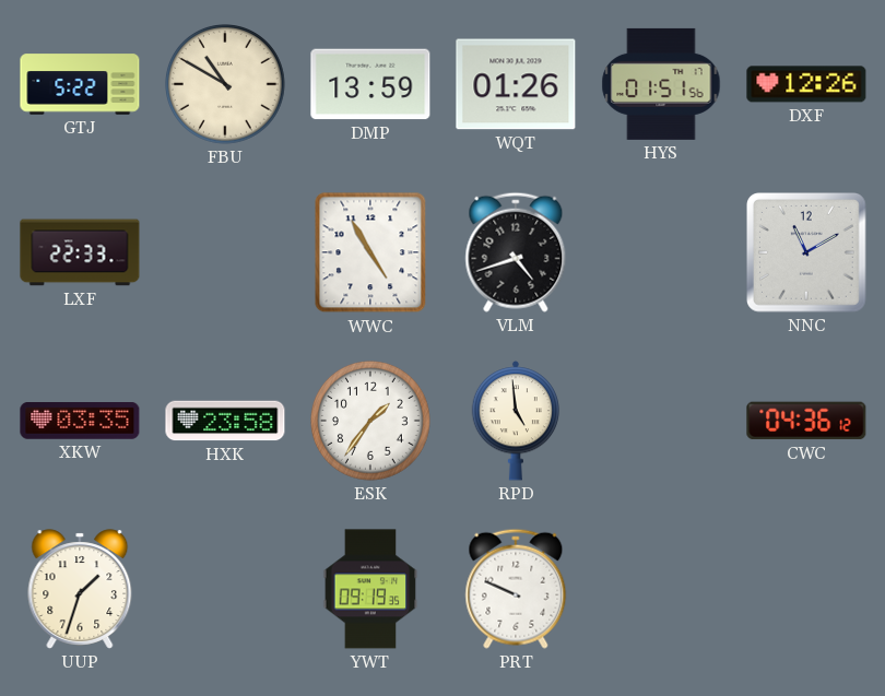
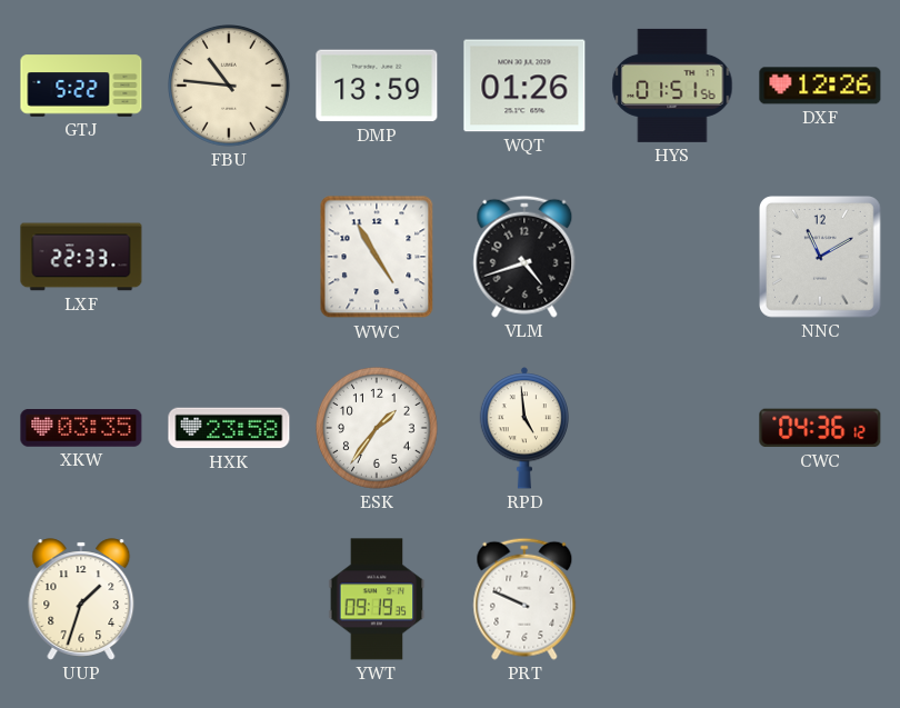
FBU: 10:50 -> 10:46
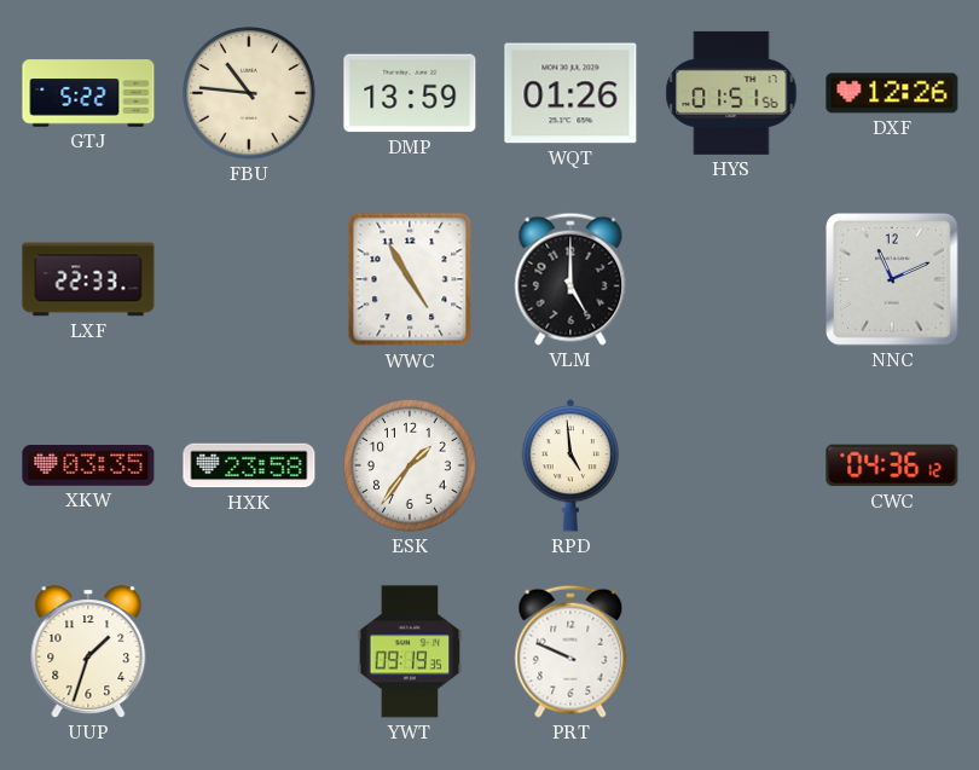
VLM: 4:42 -> 5:00
NNC: 11:10 -> 11:11
